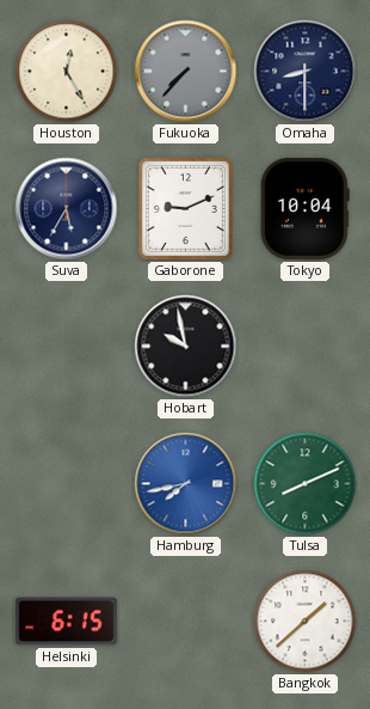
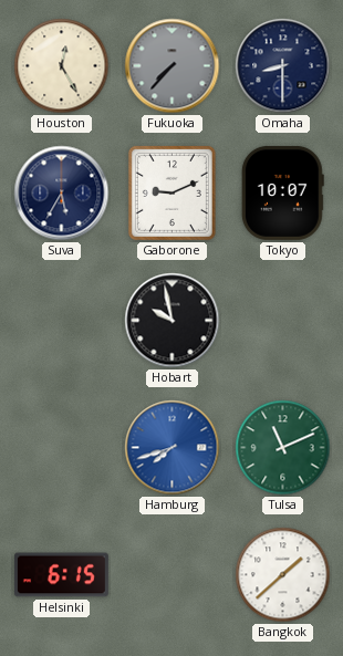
Tokyo: 10:04 -> 10:07
Hamburg: 7:43 -> 7:42
Tulsa: 8:11 -> 11:11
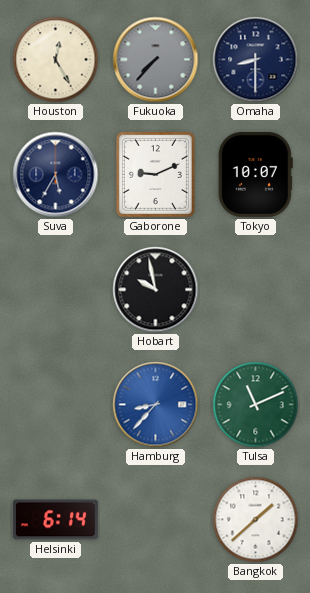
Hamburg: 7:42 -> 8:37
Helsinki: 6:15 -> 6:14
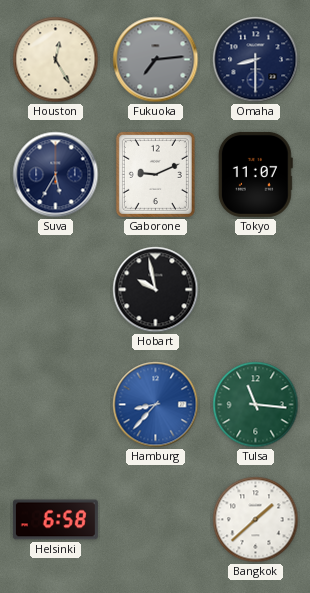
Fukuoka: 7:37 -> 7:14
Tokyo: 10:07 -> 11:07
Tulsa: 11:11 -> 11:16
Helsinki: 6:14 -> 6:58
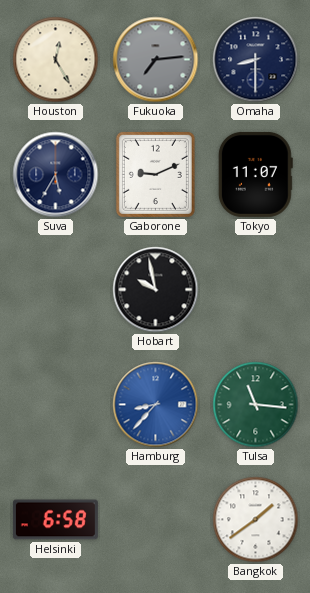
Bangkok: 1:38 -> 1:39
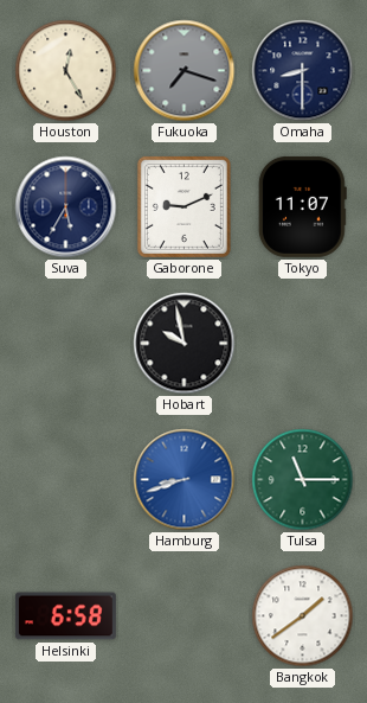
Fukuoka: 7:14 -> 7:18
Hamburg: 8:37 -> 8:42
Tulsa: 11:16 -> 11:15
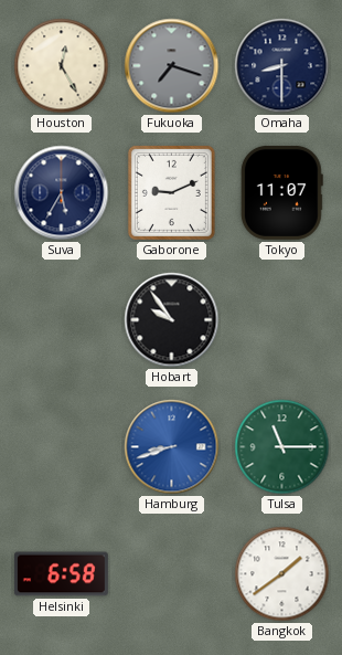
Hobart: 9:58 -> 9:54
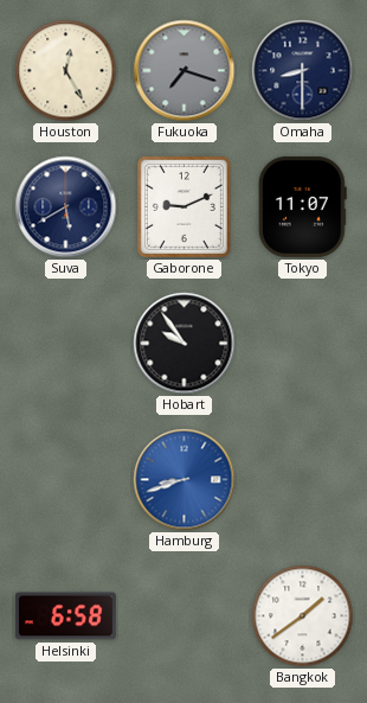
Suva: 5:35 -> 5:40
Tulsa: 11:15 -> none
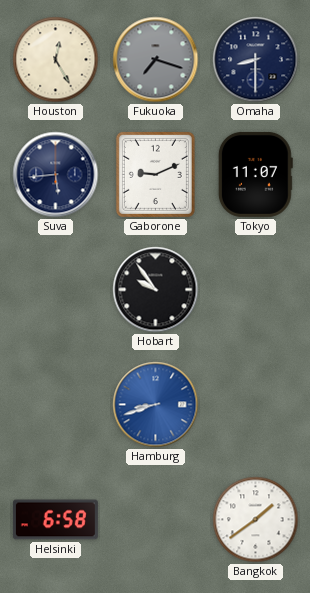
Suva: 5:40 -> 5:44
